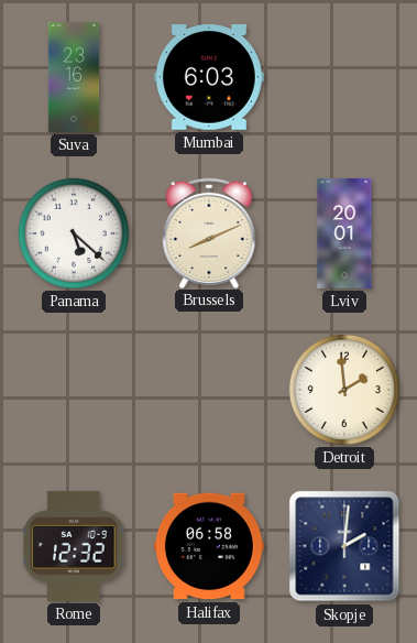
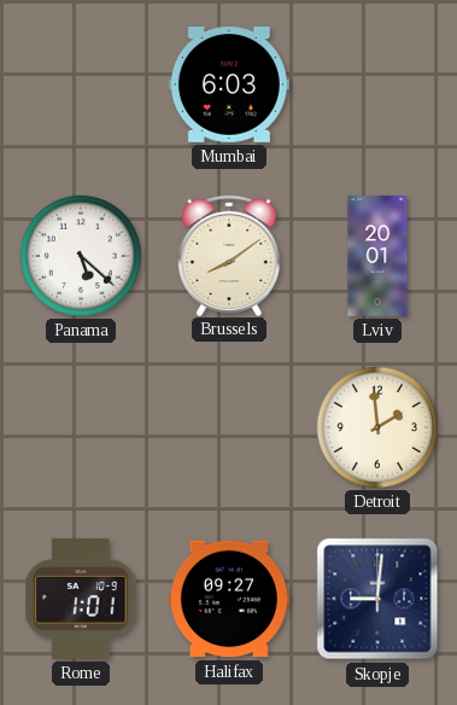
Suva: 23:16 -> none
Brussels: 8:11 -> 8:09
Rome: 12:32 -> 1:01
Halifax: 06:58 -> 09:27
Skopje: 2:01 -> 9:01
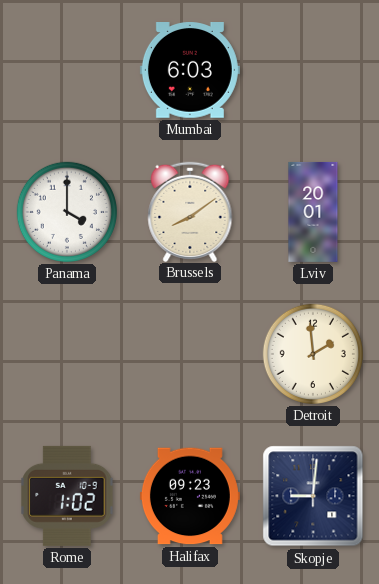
Panama: 5:22 -> 4:00
Rome: 1:01 -> 1:02
Halifax: 09:27 -> 09:23
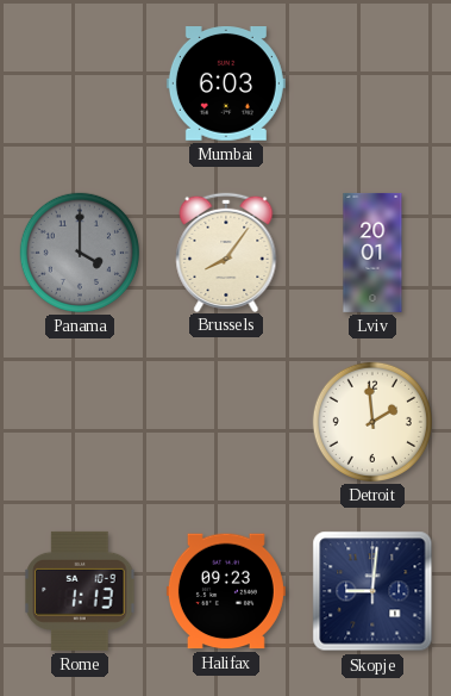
Panama dial: white -> grey
Brussels: 8:09 -> 8:06
Rome: 1:02 -> 1:13
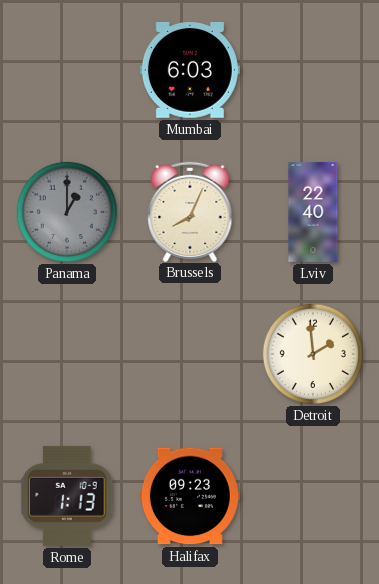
Panama: 4:00 -> 1:00
Brussels: 8:06 -> 8:04
Lviv: 20:01 -> 22:40
Skopje: 9:01 -> none
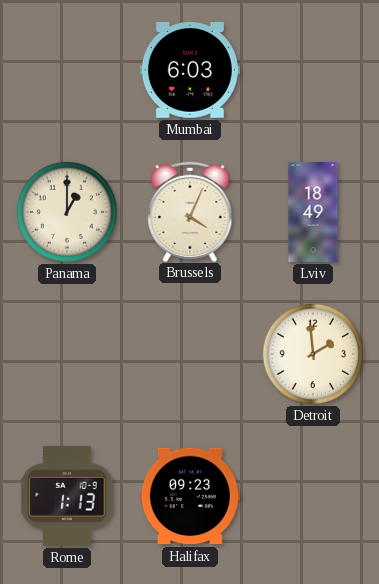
Panama dial: grey -> cream
Brussels: 8:04 -> 4:04
Lviv: 22:40 -> 18:49
